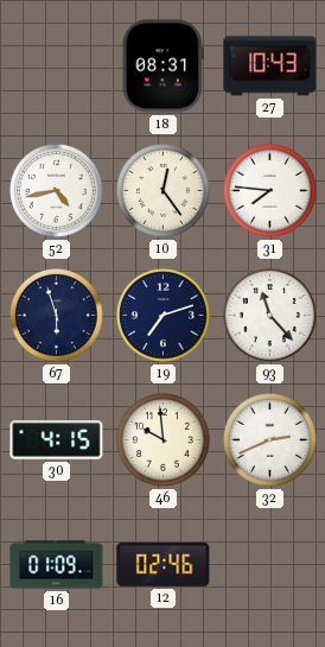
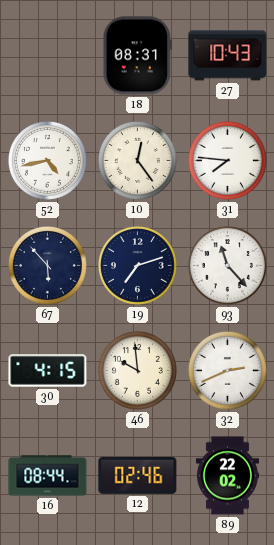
67: 5:57 -> 5:53
16: 01:09 -> 08:44
89: none -> 22:02
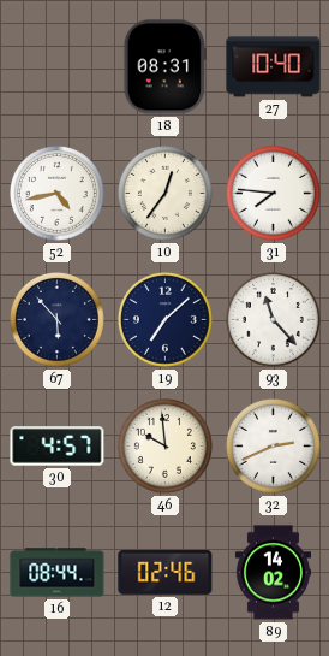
27: 10:43 -> 10:40
10: 12:24 -> 12:36
19: 7:12 -> 7:08
30: 4:15 -> 4:57
89: 22:02 -> 14:02
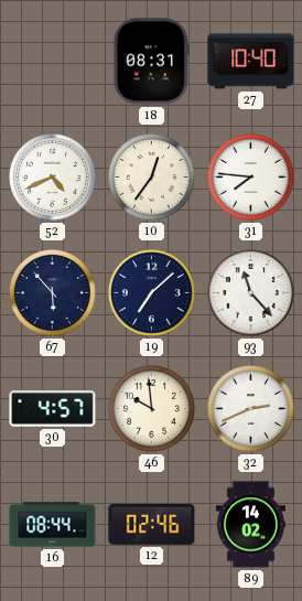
52: 4:43 -> 4:41
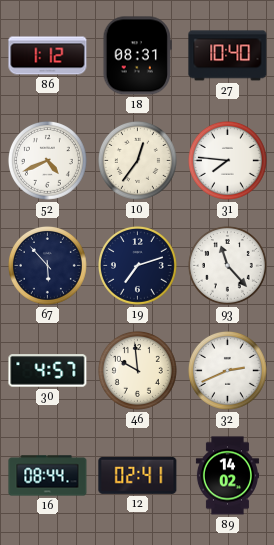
86: none -> 1:12
19: 7:08 -> 7:12
12: 02:46 -> 02:41
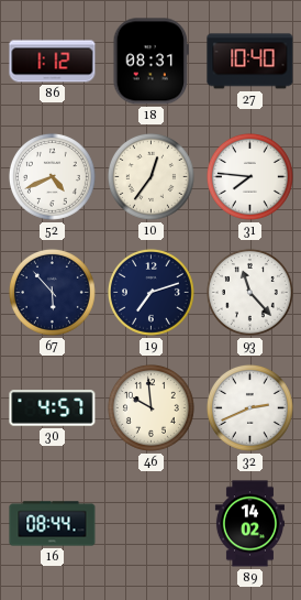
12: 02:41 -> none
